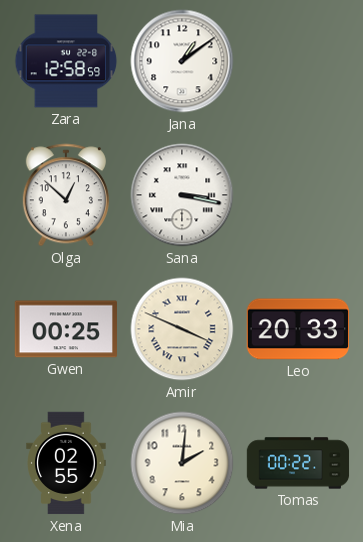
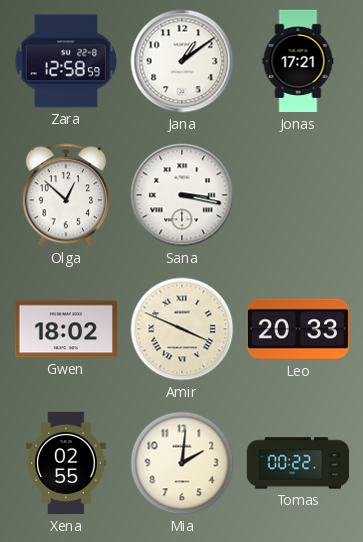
Jonas: none -> 17:21
Gwen: 00:25 -> 18:02
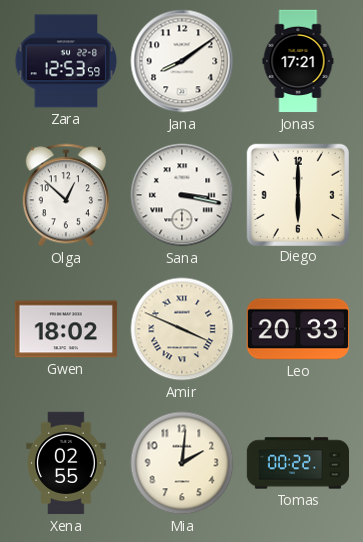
Zara: 12:58 -> 12:53
Jana: 1:09 -> 8:09
Diego: none -> 6:00
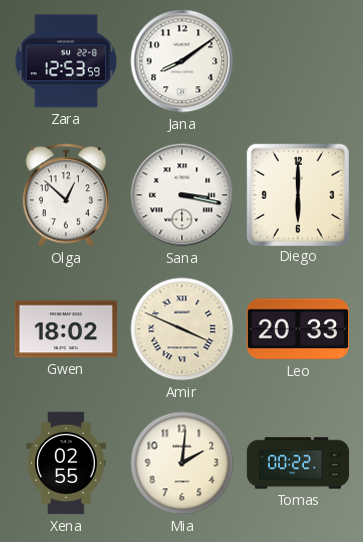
Jonas: 17:21 -> none
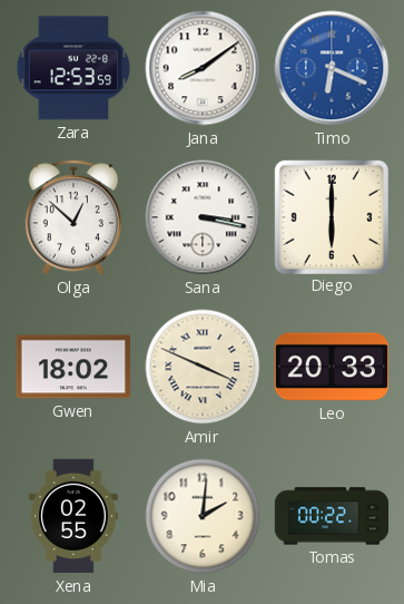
Timo: none -> 6:19
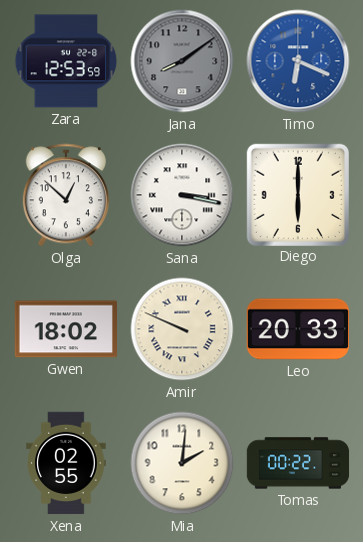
Jana dial: white -> grey
Amir: 3:49 -> 9:49
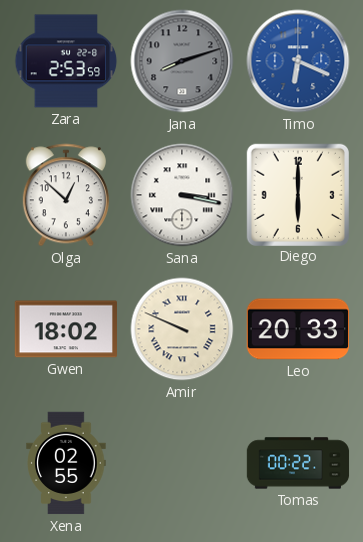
Zara: 12:53 -> 2:53
Jana: 8:09 -> 8:12
Mia: 2:01 -> none
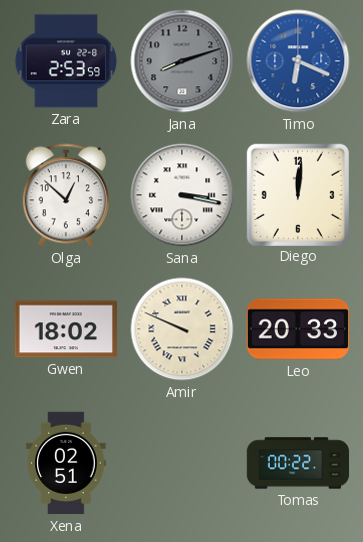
Diego: 6:00 -> 12:01
Xena: 02:55 -> 02:51
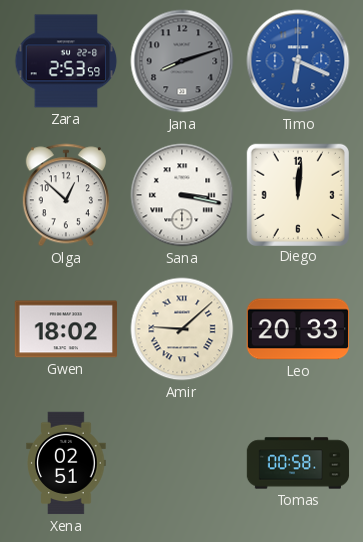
Amir: 9:49 -> 9:08
Tomas: 00:22 -> 00:58
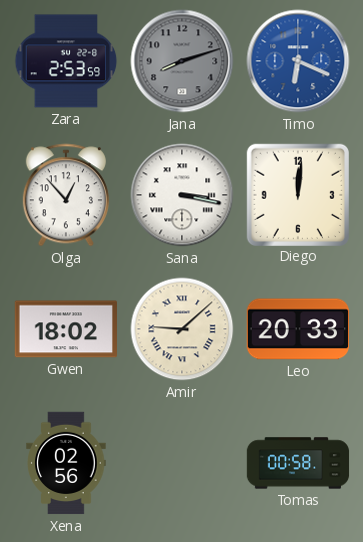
Olga: 12:52 -> 12:53
Xena: 02:51 -> 02:56
